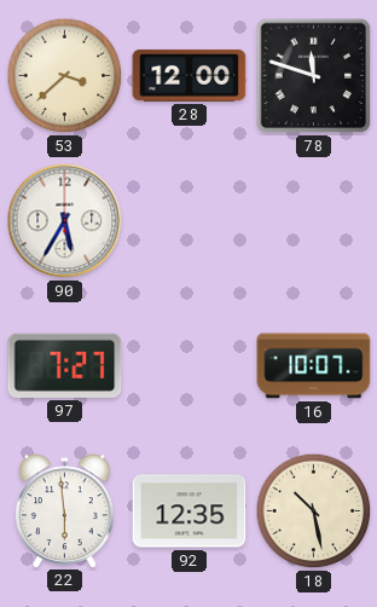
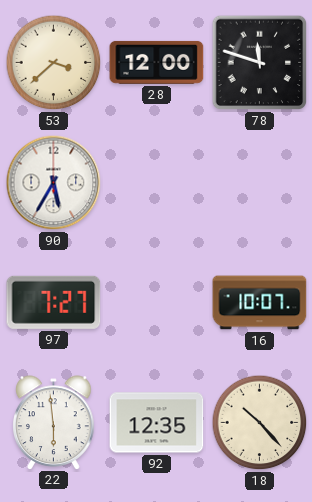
18: 10:28 -> 10:23
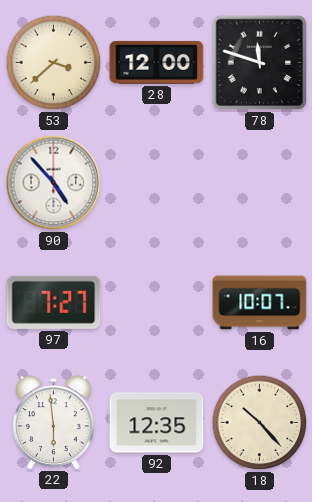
90: 5:35 -> 4:53
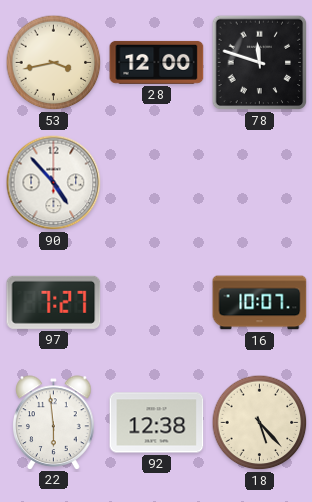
53: 3:38 -> 3:43
92: 12:35 -> 12:38
18: 10:23 -> 5:23
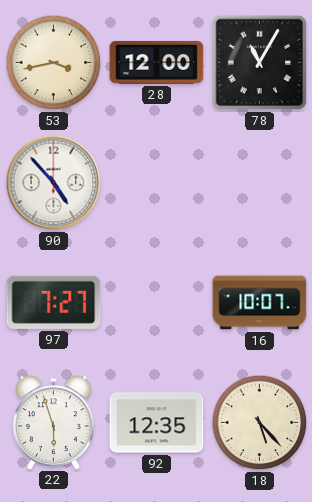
78: 11:48 -> 11:05
22: 5:59 -> 5:57
92: 12:38 -> 12:35
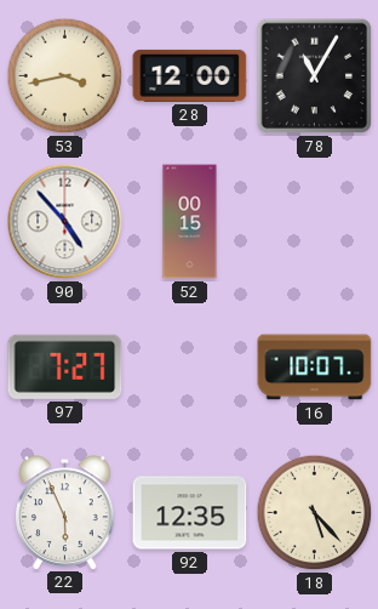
52: none -> 00:15
22: 5:57 -> 5:56
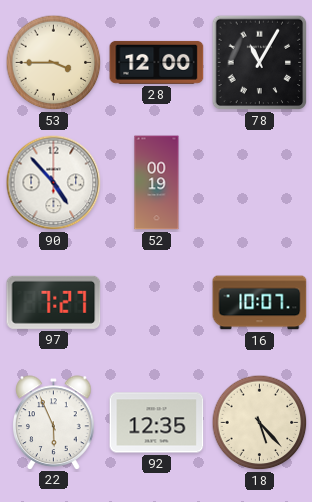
53: 3:43 -> 3:45
52: 00:15 -> 00:19
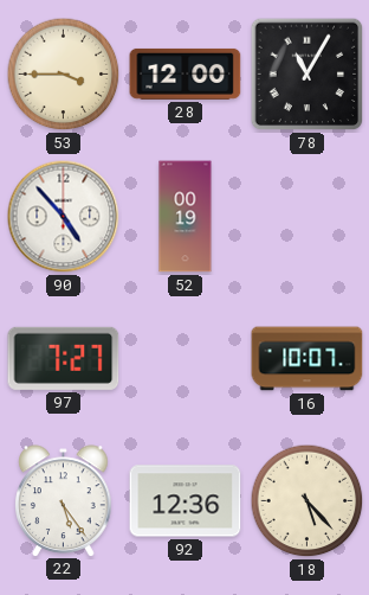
22: 5:56 -> 5:24
92: 12:35 -> 12:36
